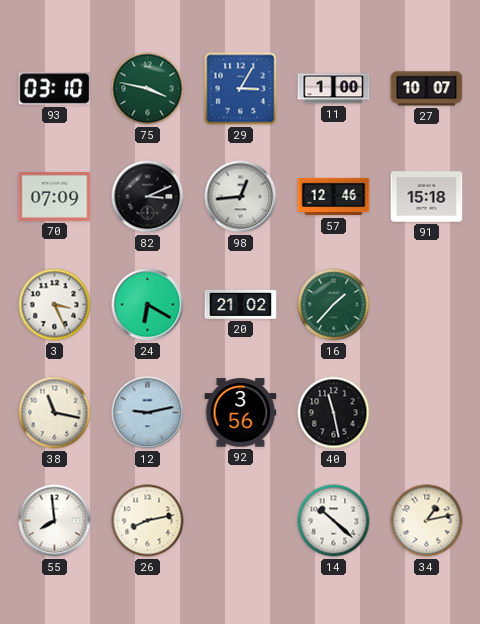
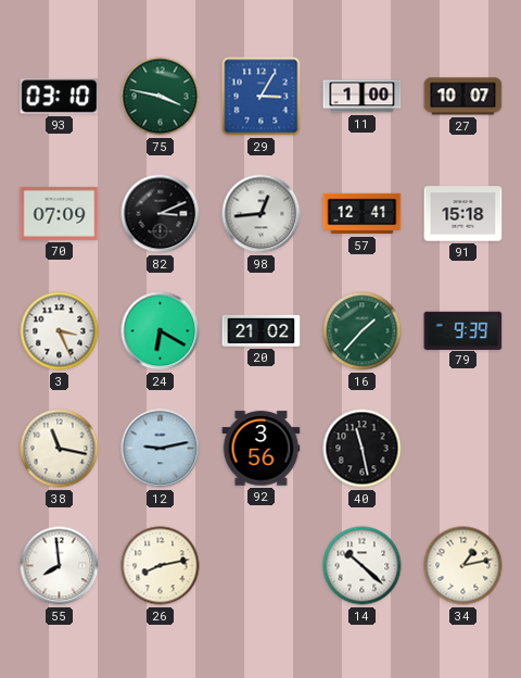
57: 12:46 -> 12:41
79: none -> 9:39
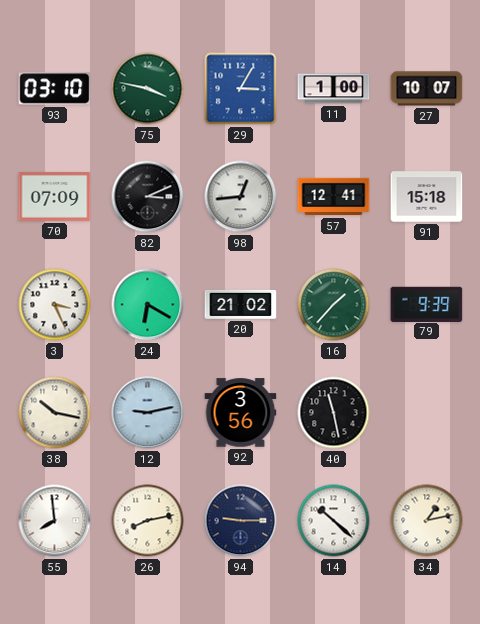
38: 11:17 -> 10:17
94: none -> 9:15
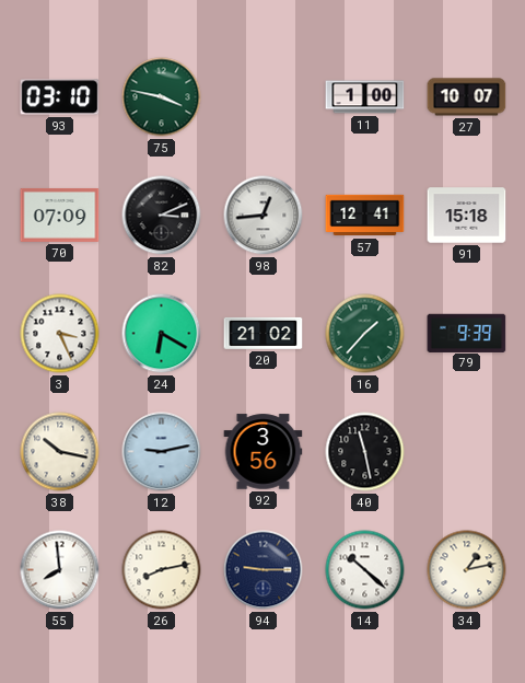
29: 3:05 -> none
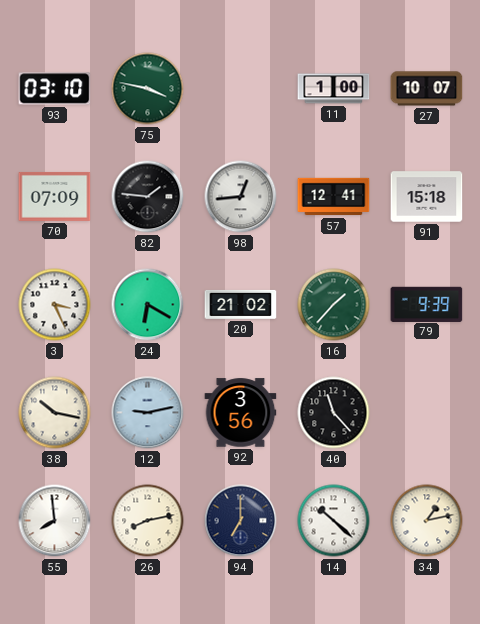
82: 3:11 -> 1:46
40: 11:28 -> 11:23
94: 9:15 -> 7:00
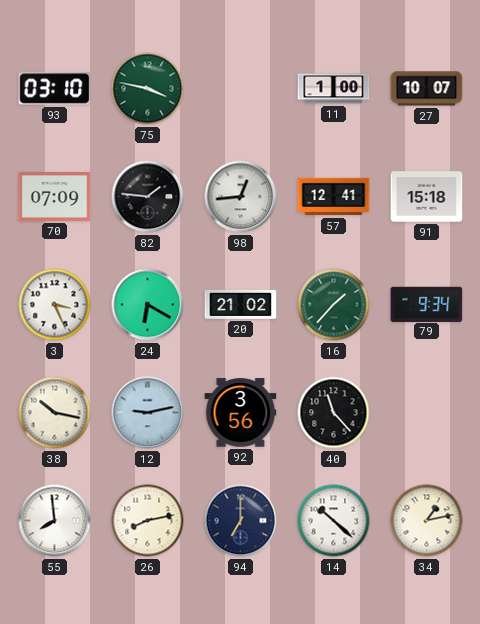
79: 9:39 -> 9:34
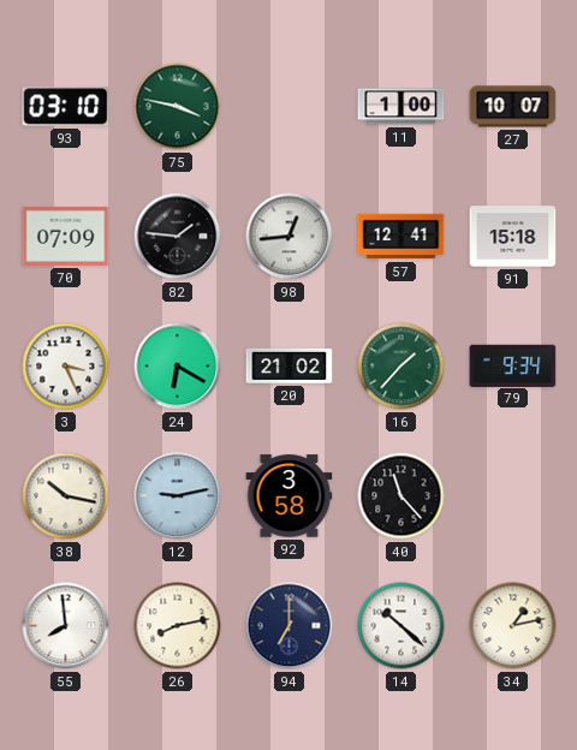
92: 3:56 -> 3:58
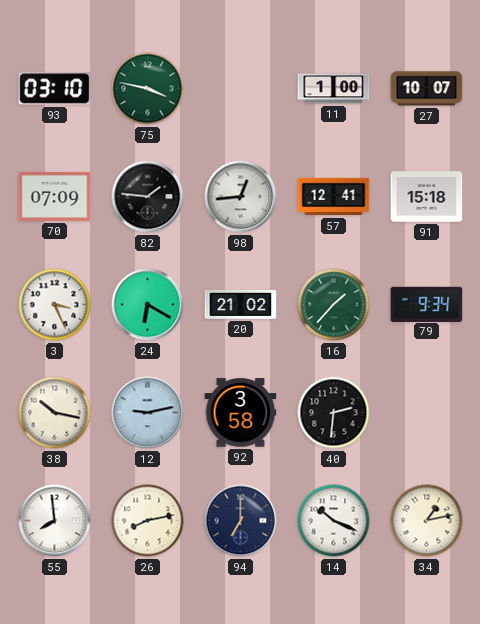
40: 11:23 -> 2:31
14: 10:22 -> 10:19
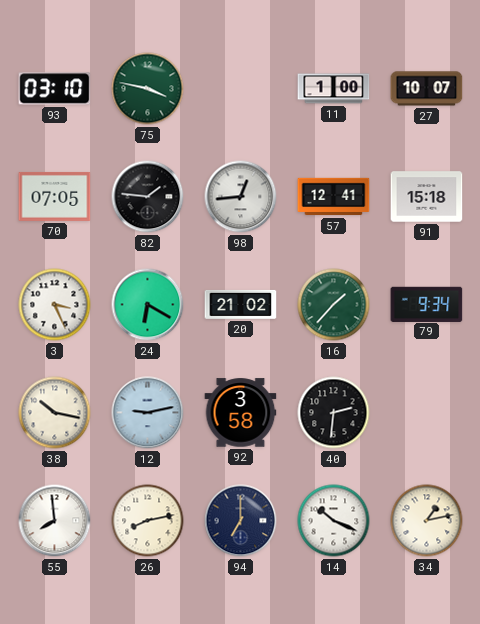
70: 07:09 -> 07:05
